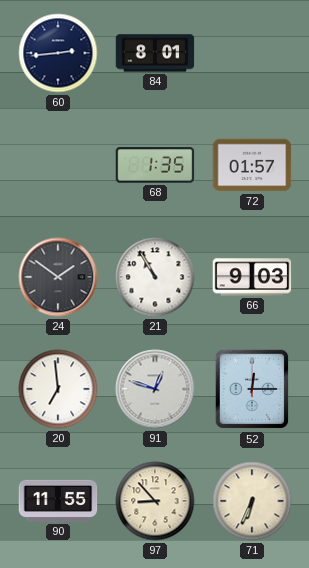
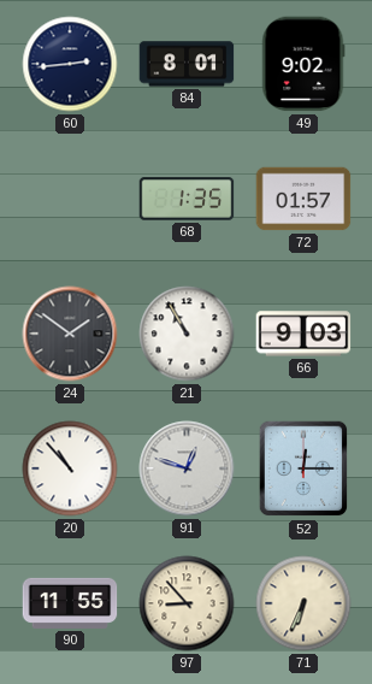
49: none -> 9:02
20: 6:59 -> 10:53
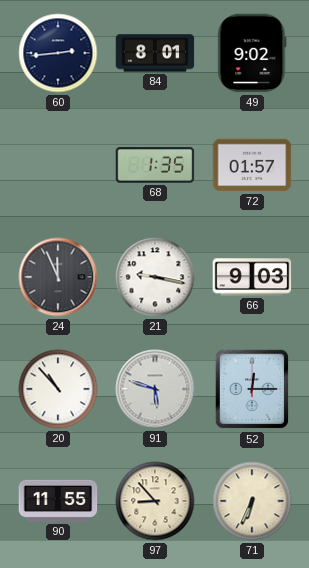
24: 1:51 -> 11:56
21: 10:55 -> 9:17
91: 12:48 -> 5:48
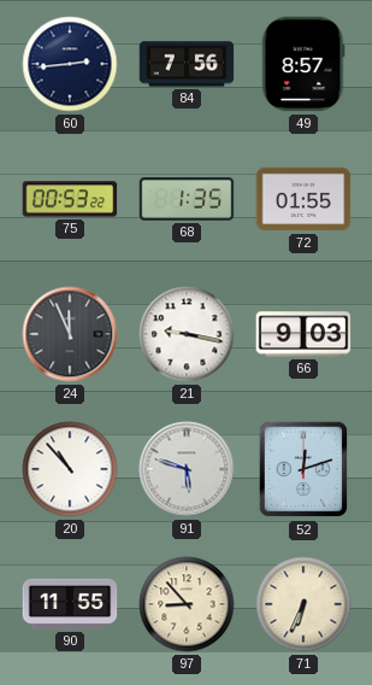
84: 8:01 -> 7:56
49: 9:02 -> 8:57
75: none -> 00:53
72: 01:57 -> 01:55
52: 12:15 -> 12:12
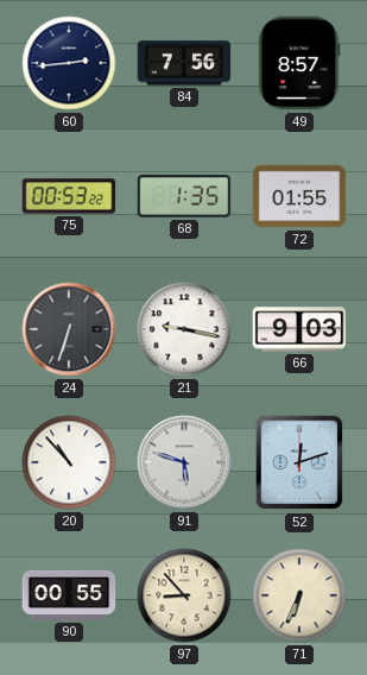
24: 11:56 -> 6:33
90: 11:55 -> 00:55
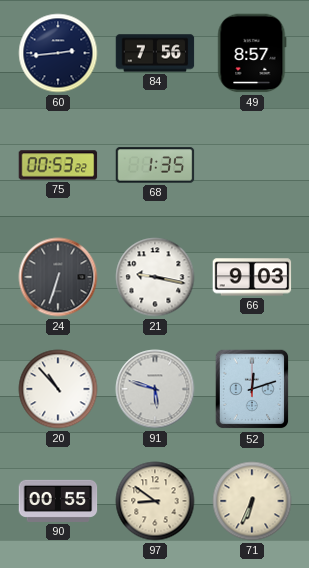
72: 01:55 -> none
97: 8:53 -> 8:51
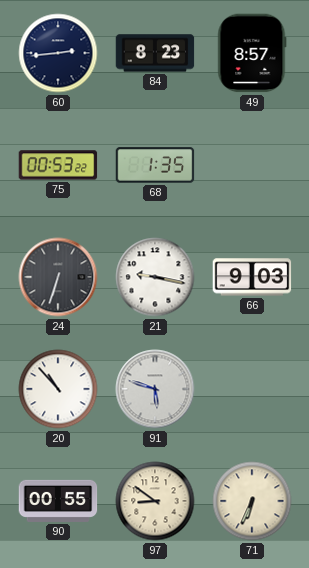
84: 7:56 -> 8:23
52: 12:12 -> none
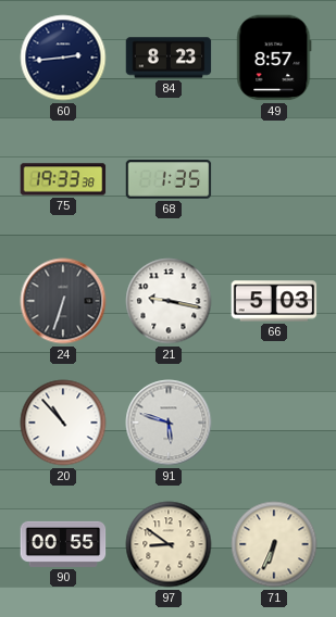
75: 00:53 -> 19:33
66: 9:03 -> 5:03
